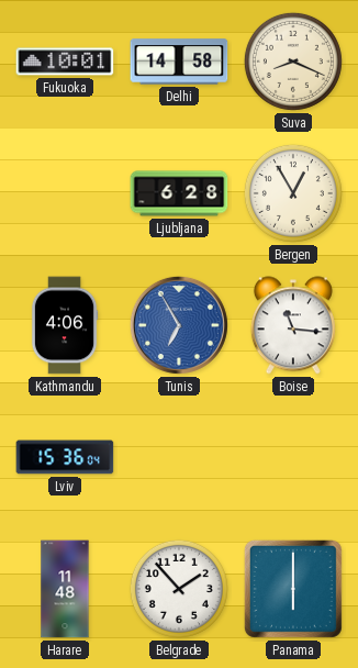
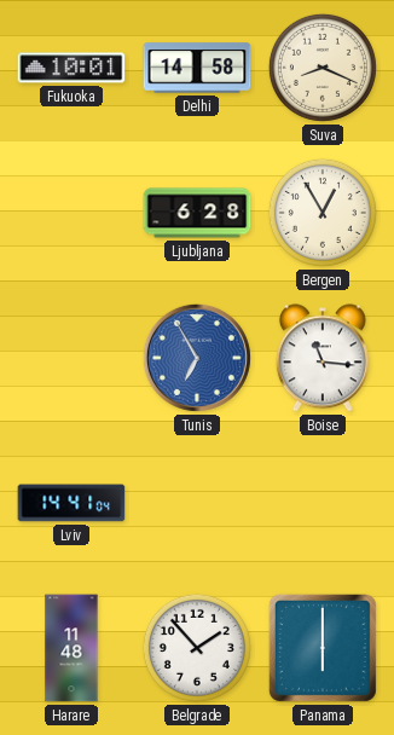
Kathmandu: 4:06 -> none
Lviv: 15:36 -> 14:41
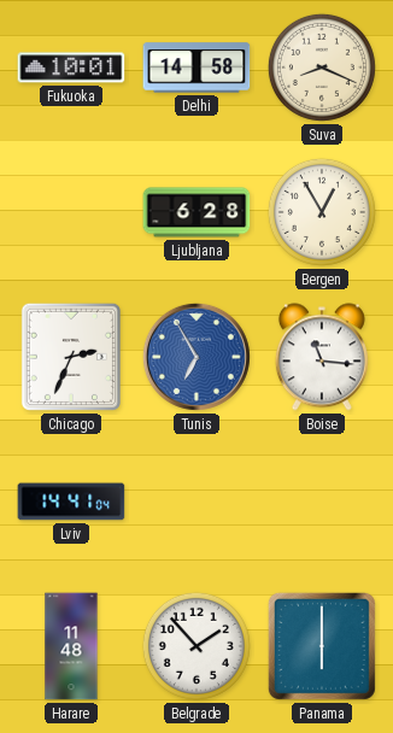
Chicago: none -> 2:34
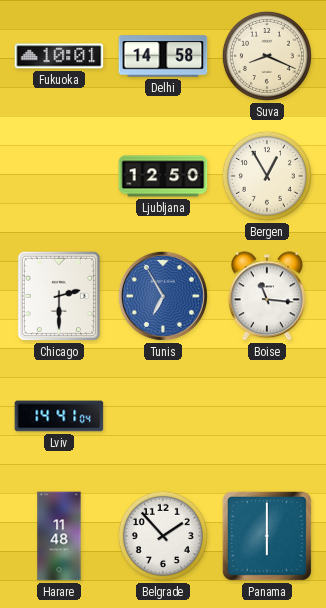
Ljubljana: 6:28 -> 12:50
Chicago: 2:34 -> 2:30
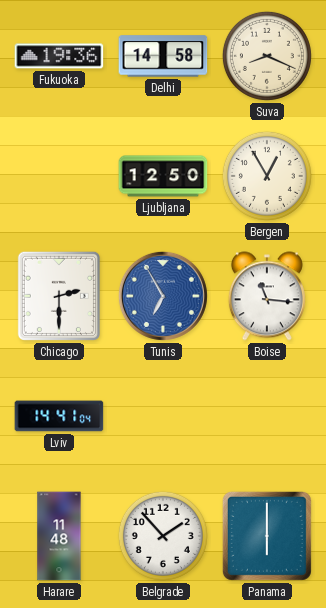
Fukuoka: 10:01 -> 19:36
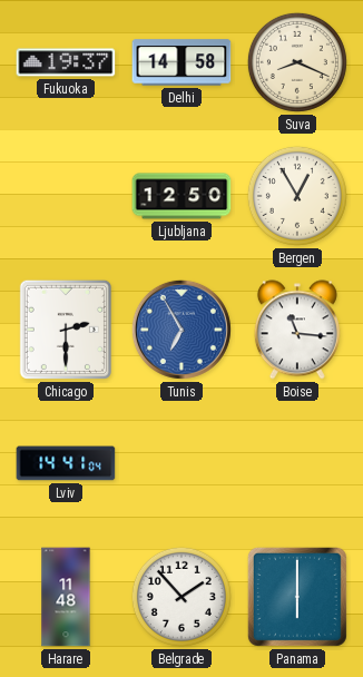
Fukuoka: 19:36 -> 19:37
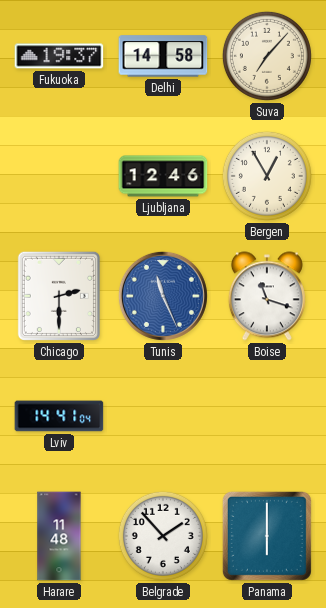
Suva: 8:19 -> 7:07
Ljubljana: 12:50 -> 12:46
Tunis: 6:55 -> 11:26
Boise: 11:16 -> 11:18
